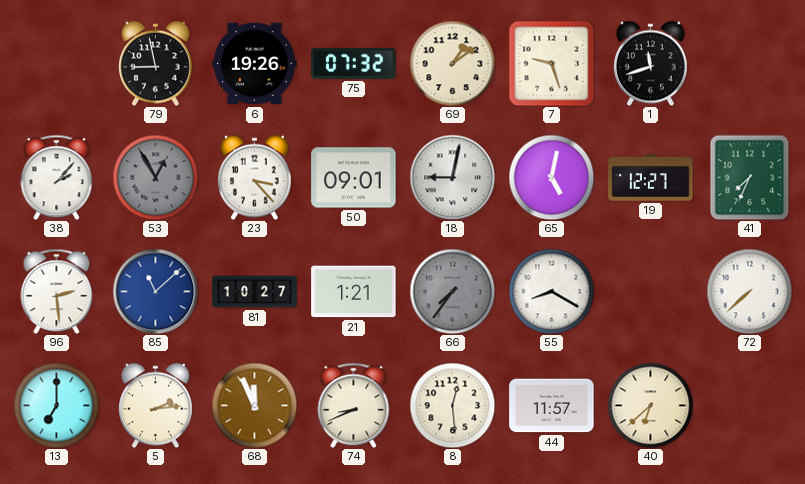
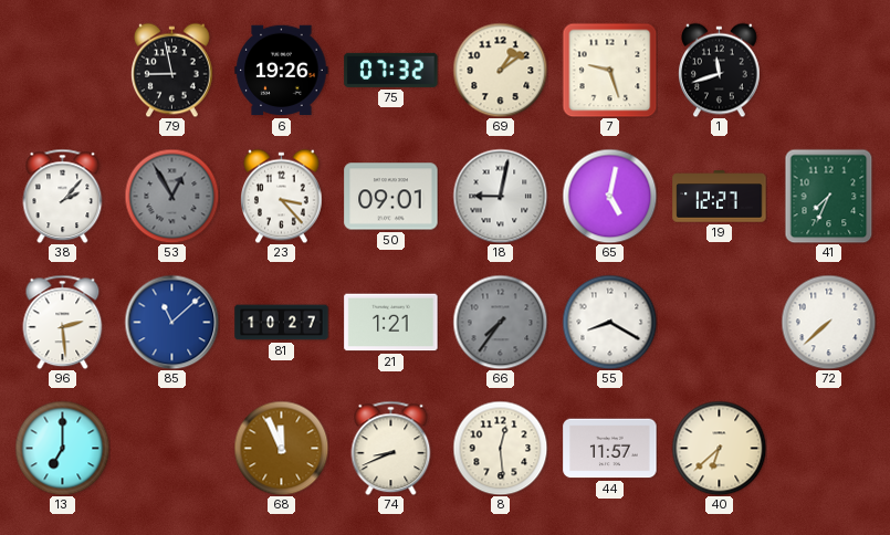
5: 2:14 -> none
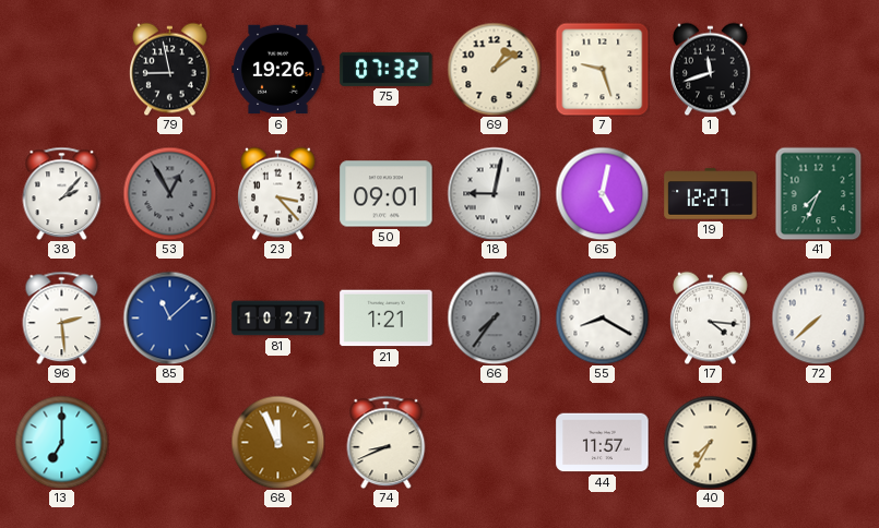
17: none -> 4:16
8: 12:29 -> none
40: 6:38 -> 7:35
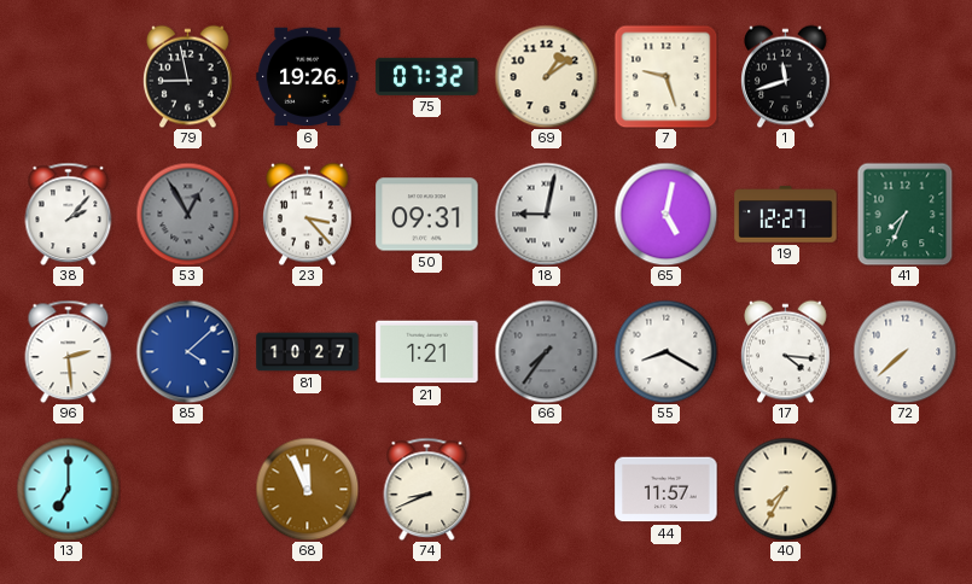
50: 09:01 -> 09:31
85: 11:08 -> 4:08
